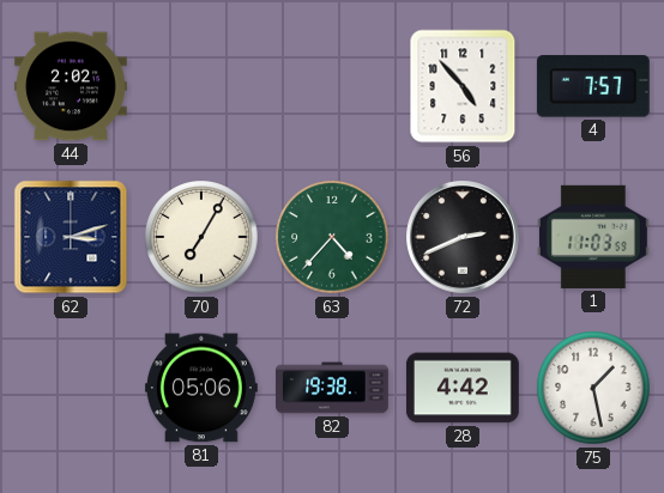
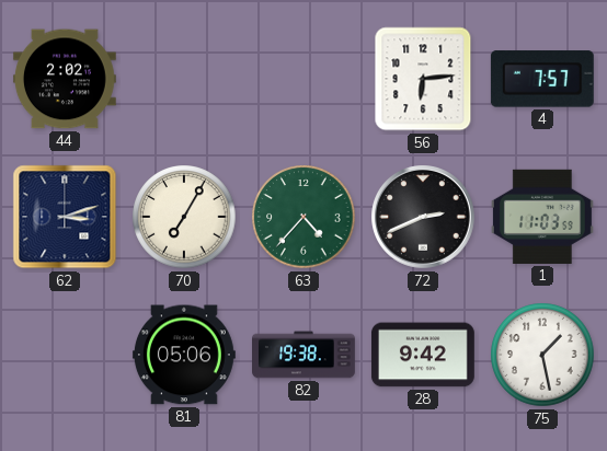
56: 4:53 -> 6:14
28: 4:42 -> 9:42
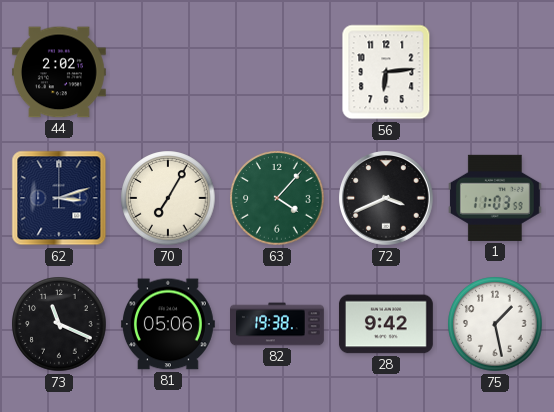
4: 7:57 -> none
63: 4:37 -> 4:07
72: 2:41 -> 3:41
73: none -> 11:19
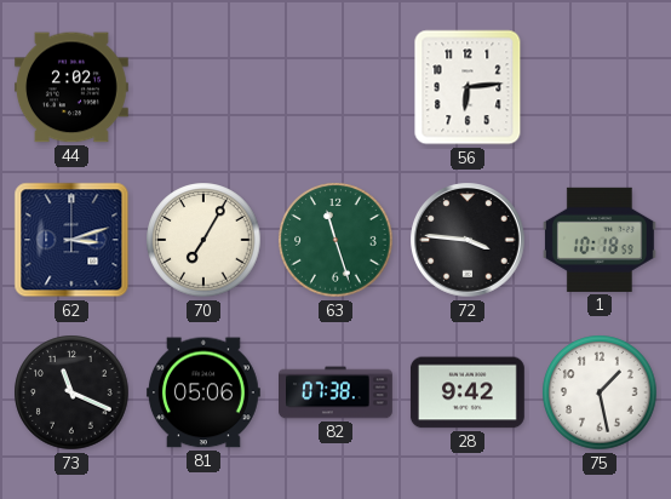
63: 4:07 -> 11:27
72: 3:41 -> 3:46
1: 11:03 -> 10:18
82: 19:38 -> 07:38
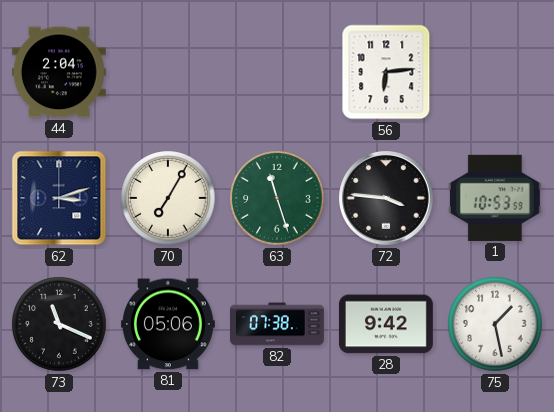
44: 2:02 -> 2:04
1: 10:18 -> 10:53
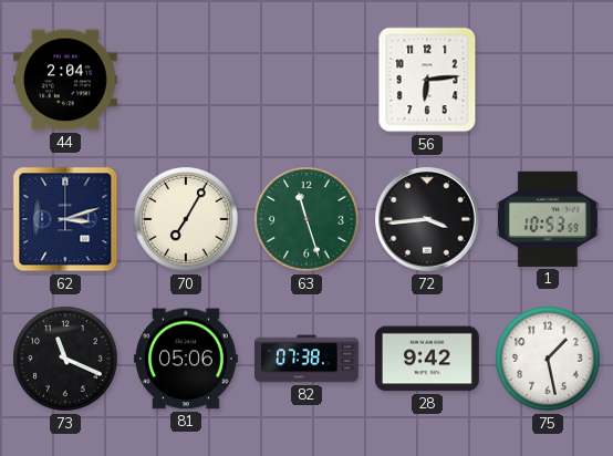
72: 3:46 -> 3:44
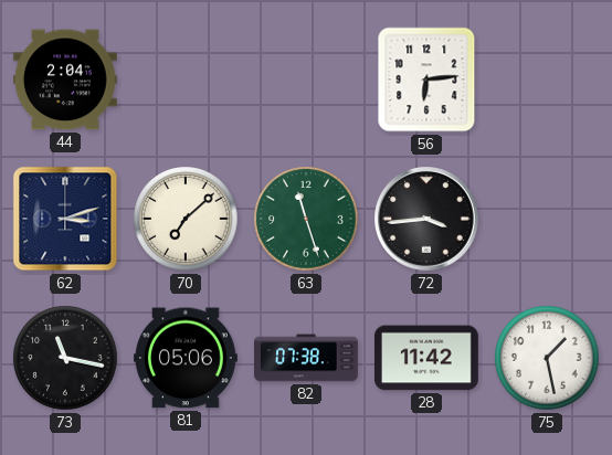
70: 7:05 -> 7:08
1: 10:53 -> none
73: 11:19 -> 11:17
28: 9:42 -> 11:42
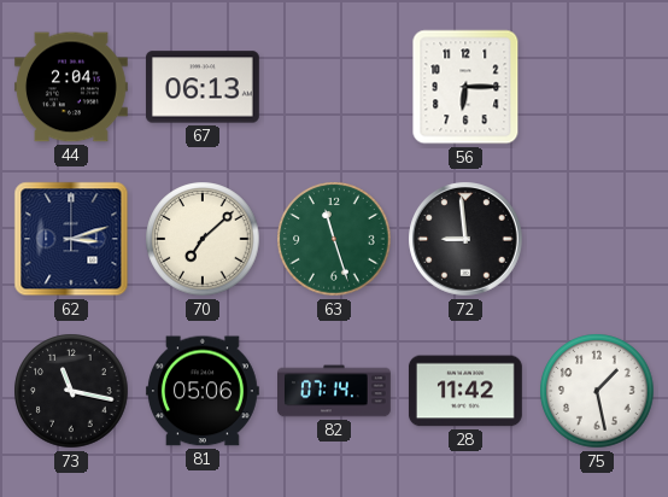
67: none -> 06:13
56: 6:14 -> 6:15
72: 3:44 -> 8:59
82: 07:38 -> 07:14
